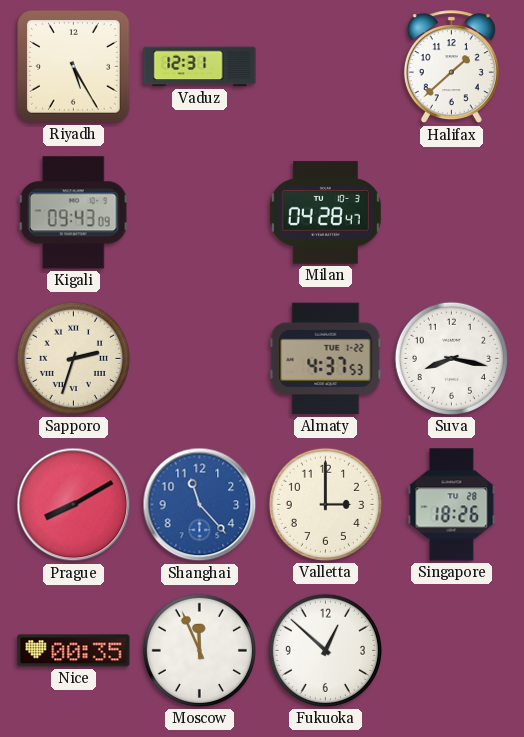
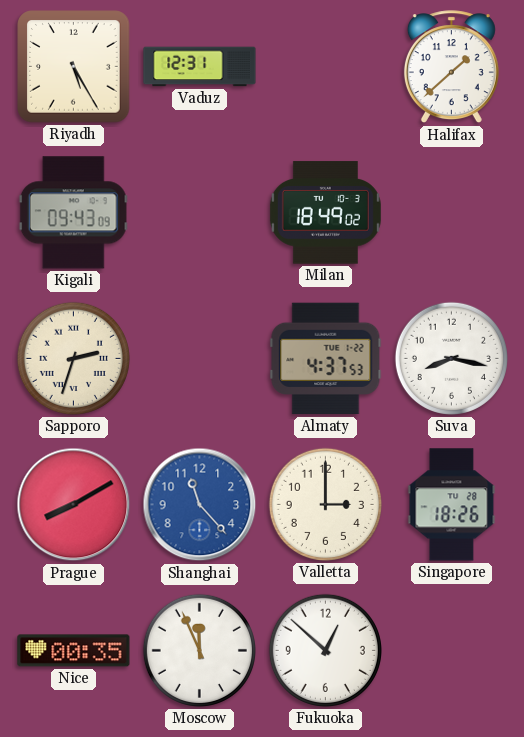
Milan: 04:28 -> 18:49
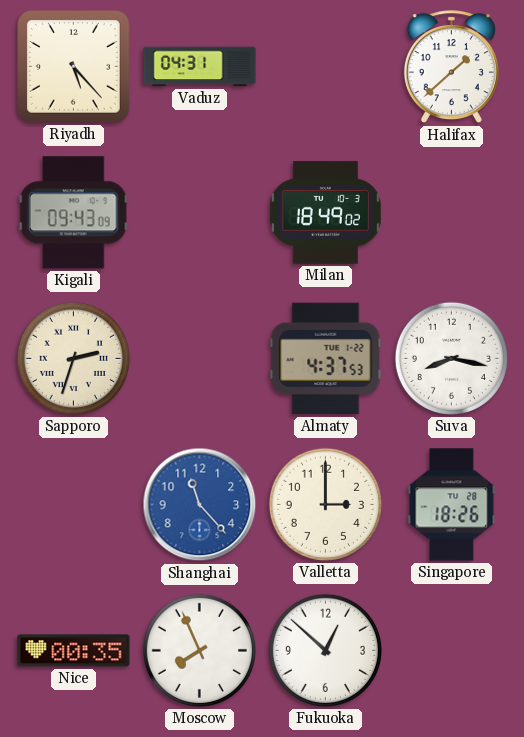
Riyadh: 5:25 -> 5:23
Vaduz: 12:31 -> 04:31
Prague: 8:10 -> none
Moscow: 11:56 -> 7:56
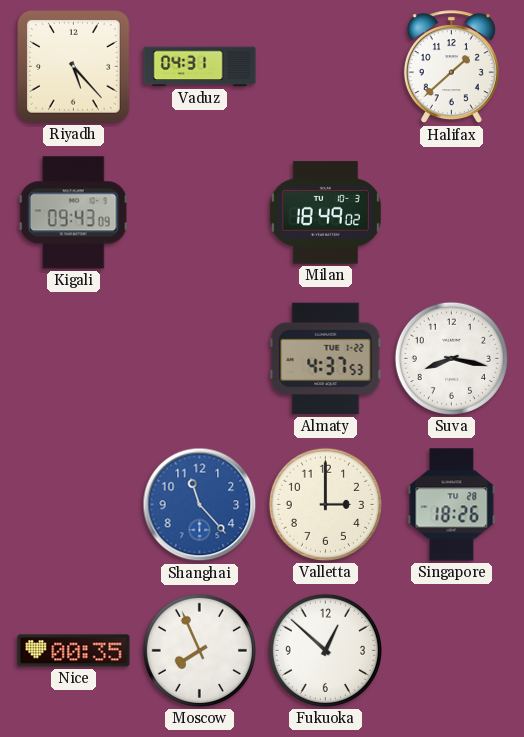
Sapporo: 2:33 -> none
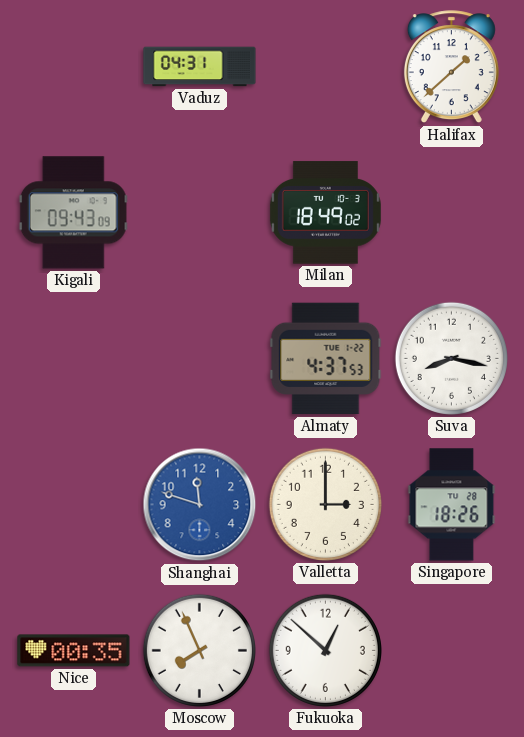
Riyadh: 5:23 -> none
Shanghai: 11:23 -> 11:48
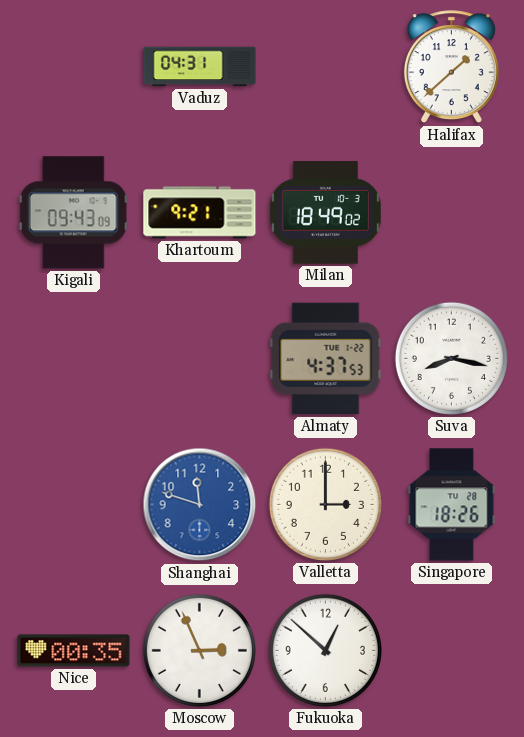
Khartoum: none -> 9:21
Moscow: 7:56 -> 2:56
